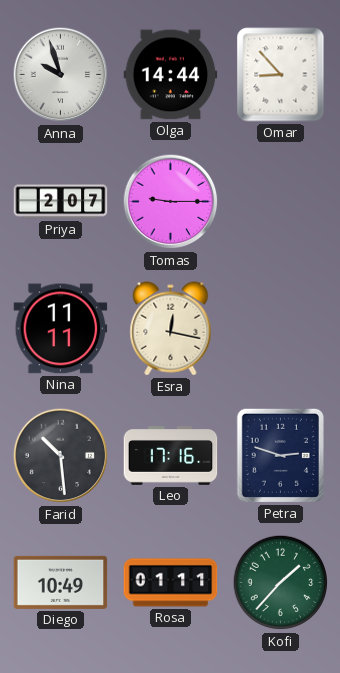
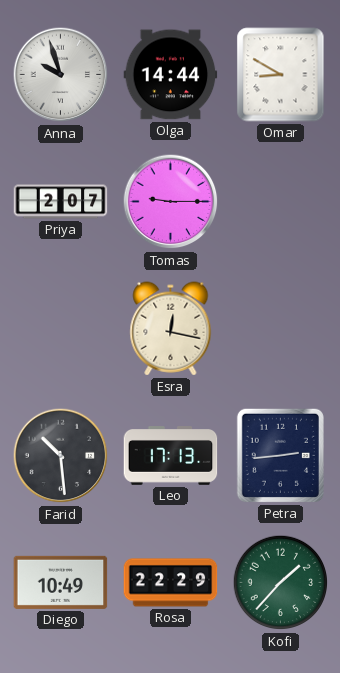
Omar: 8:53 -> 8:50
Nina: 11:11 -> none
Leo: 17:16 -> 17:13
Petra: 2:48 -> 2:44
Rosa: 01:11 -> 22:29
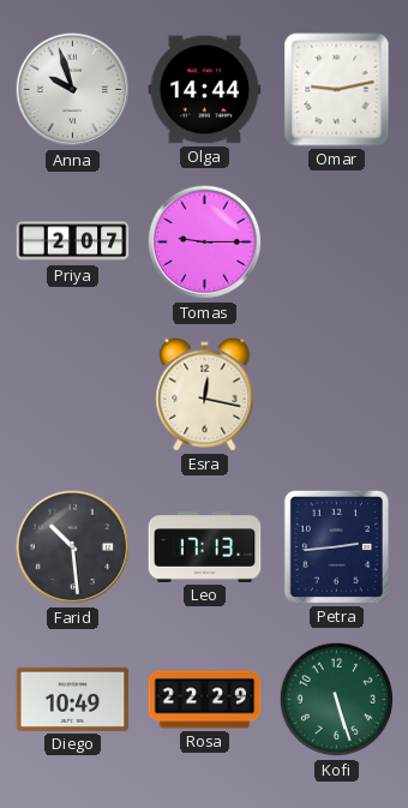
Omar: 8:50 -> 9:13
Kofi: 1:37 -> 5:27
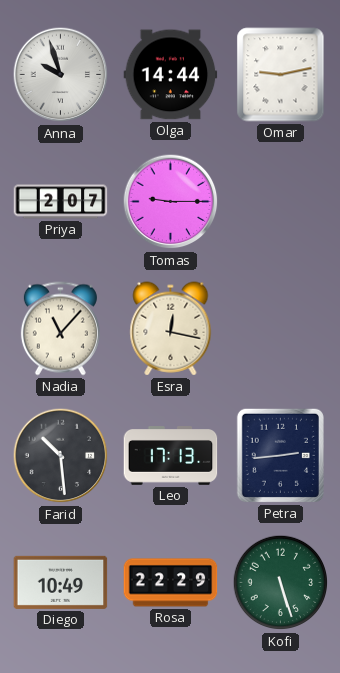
Nadia: none -> 11:07
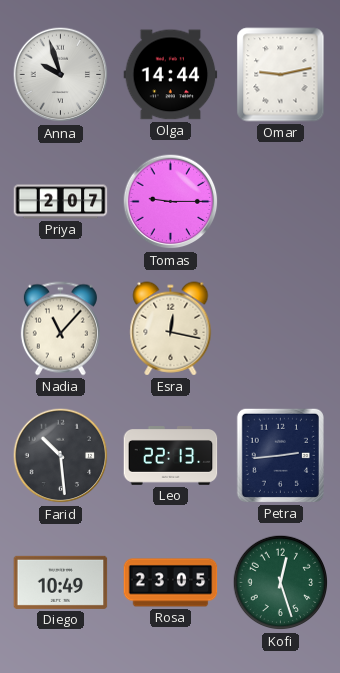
Leo: 17:13 -> 22:13
Rosa: 22:29 -> 23:05
Kofi: 5:27 -> 12:27
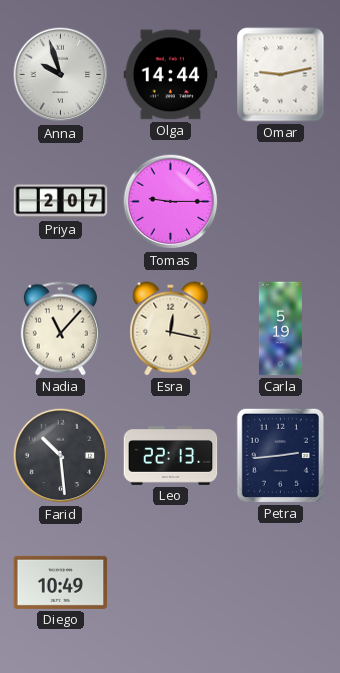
Carla: none -> 5:19
Rosa: 23:05 -> none
Kofi: 12:27 -> none
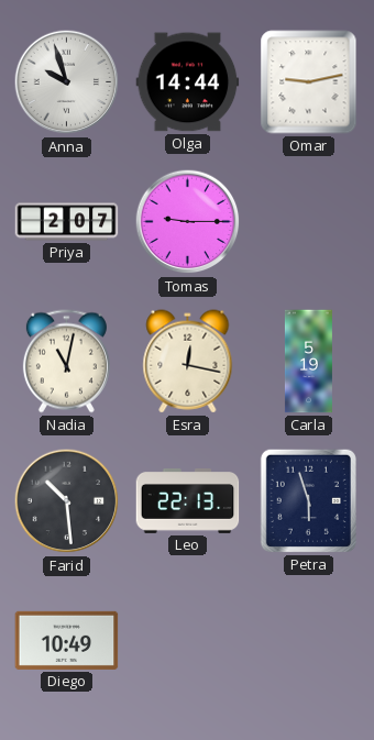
Nadia: 11:07 -> 11:02
Petra: 2:44 -> 5:57
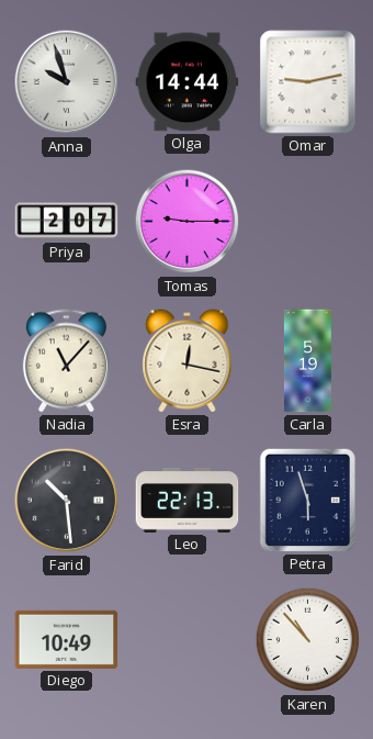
Nadia: 11:02 -> 11:07
Karen: none -> 10:53
